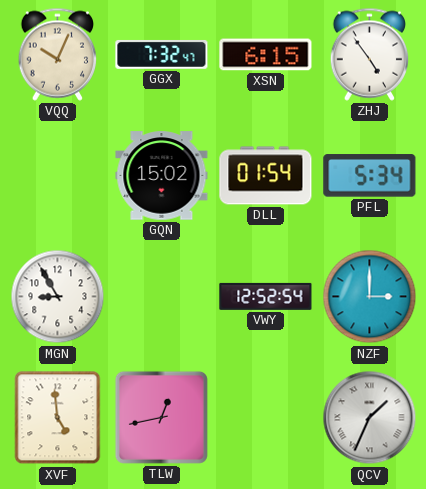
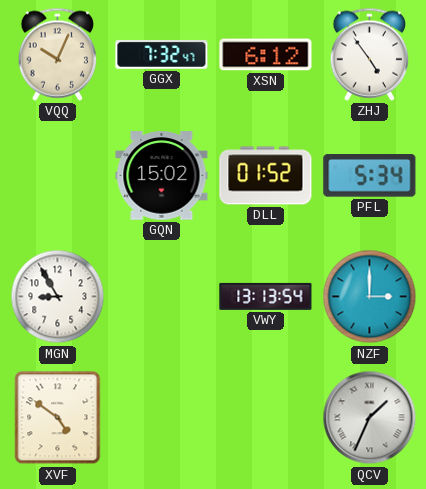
XSN: 6:15 -> 6:12
DLL: 01:54 -> 01:52
VWY: 12:52 -> 13:13
XVF: 4:59 -> 4:51
TLW: 12:43 -> none
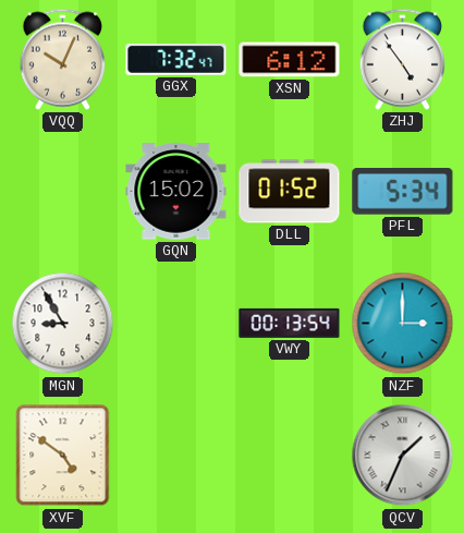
VWY: 13:13 -> 00:13
